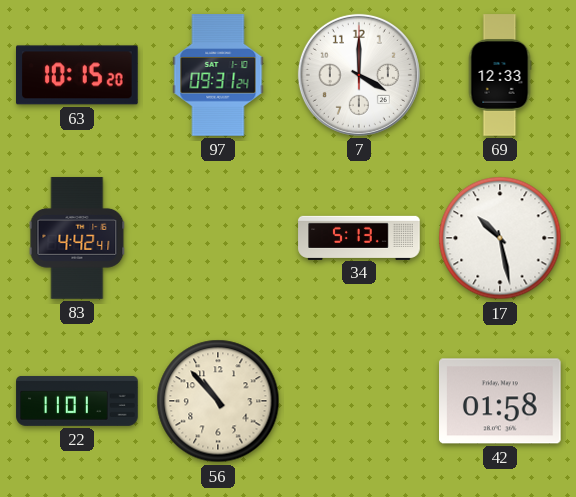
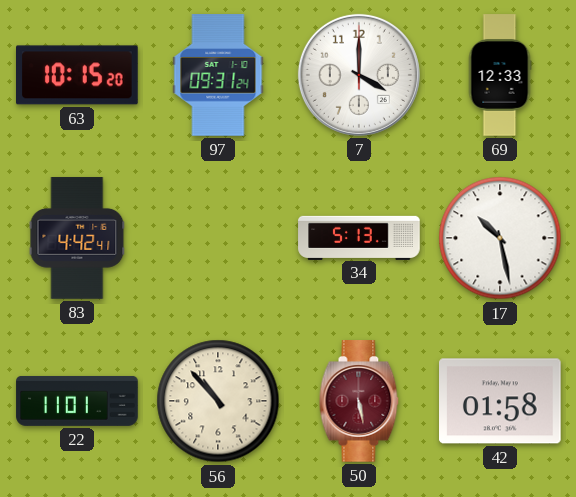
50: none -> 5:28
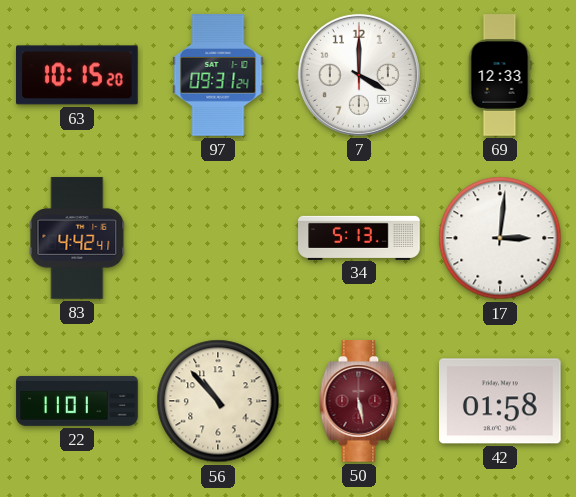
17: 10:28 -> 3:01
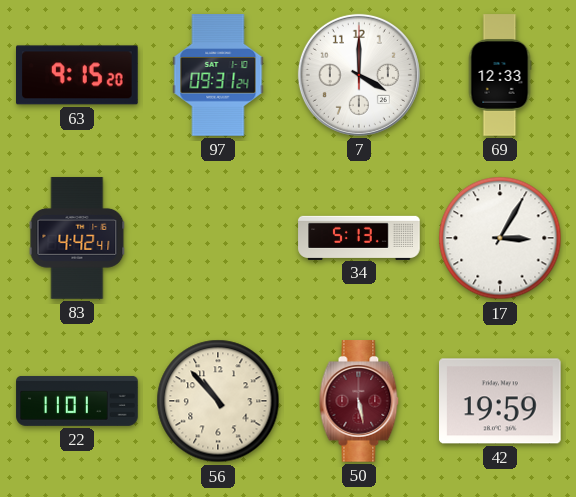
63: 10:15 -> 9:15
17: 3:01 -> 3:05
42: 01:58 -> 19:59
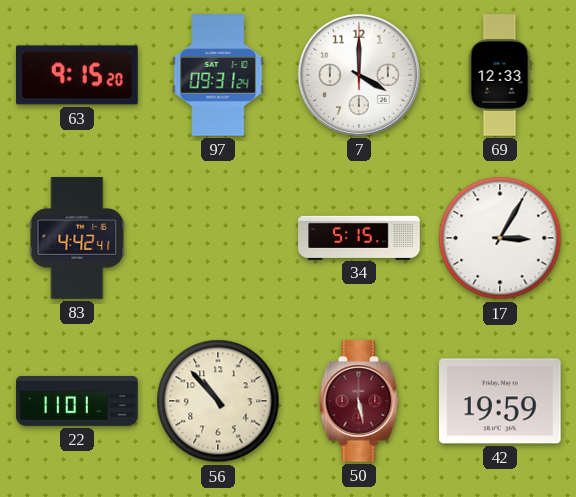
34: 5:13 -> 5:15
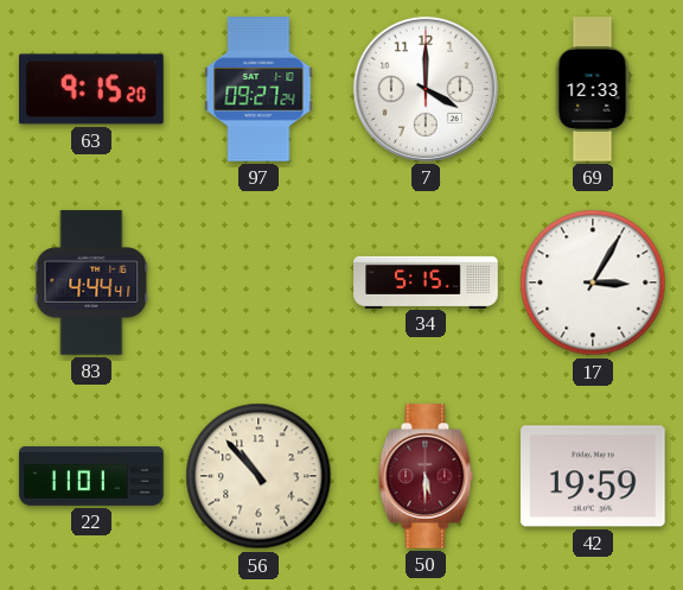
97: 09:31 -> 09:27
83: 4:42 -> 4:44
50: 5:28 -> 5:30
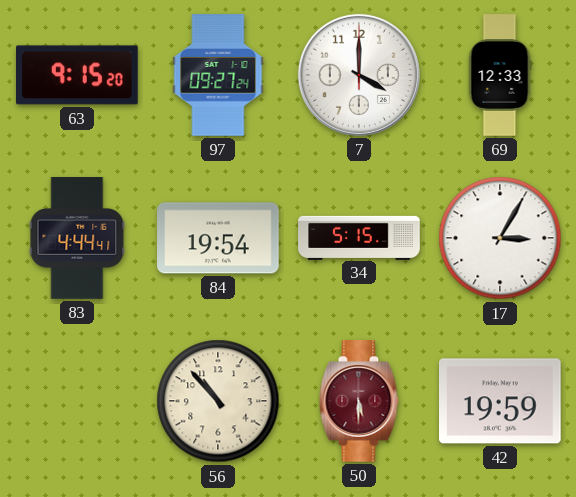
84: none -> 19:54
22: 11:01 -> none
